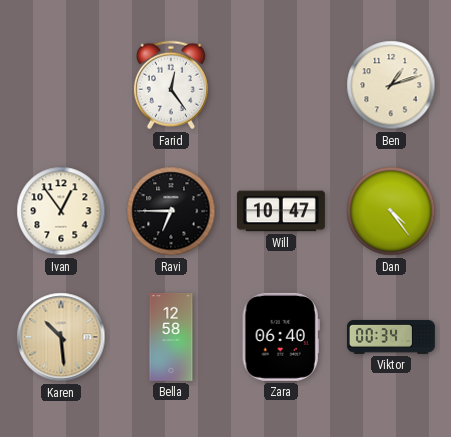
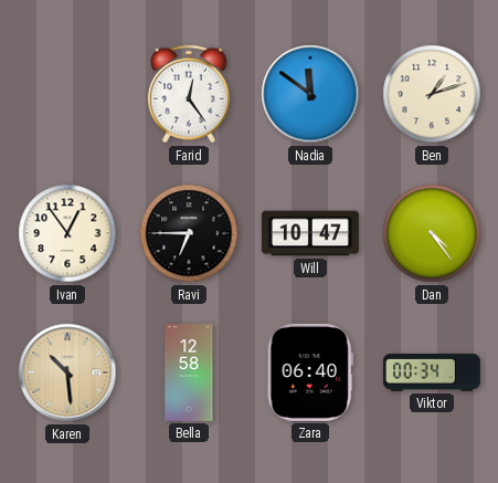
Nadia: none -> 11:51
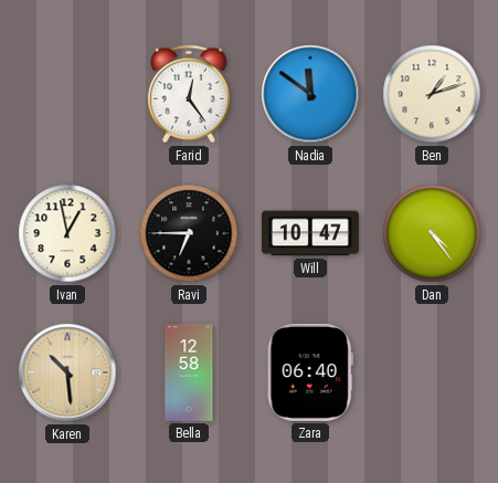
Ivan: 12:54 -> 12:58
Viktor: 00:34 -> none
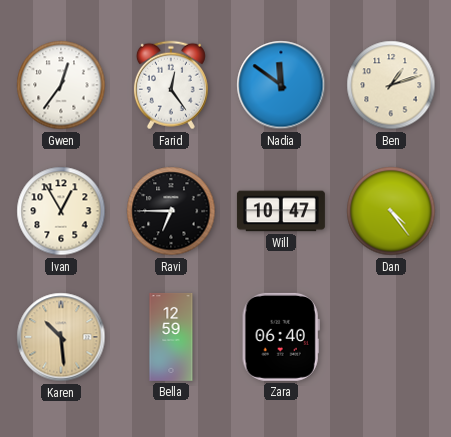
Gwen: none -> 12:36
Ivan: 12:58 -> 12:55
Bella: 12:58 -> 12:59
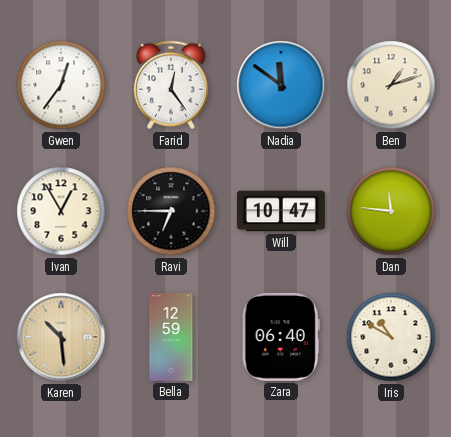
Dan: 4:24 -> 11:46
Iris: none -> 10:50
